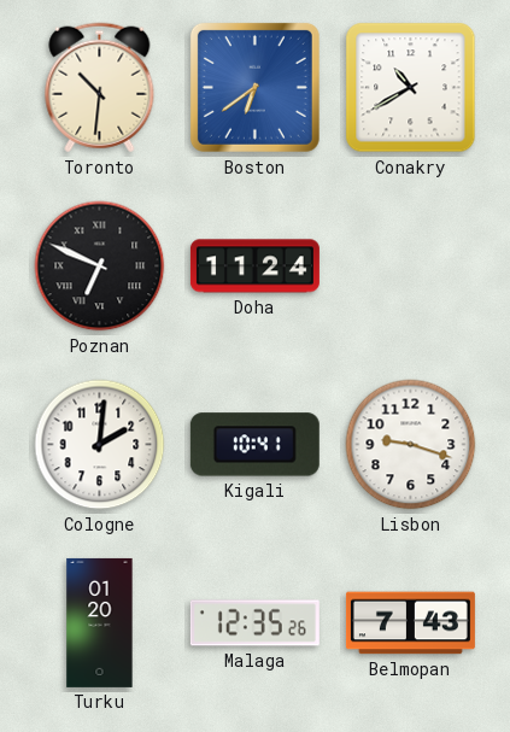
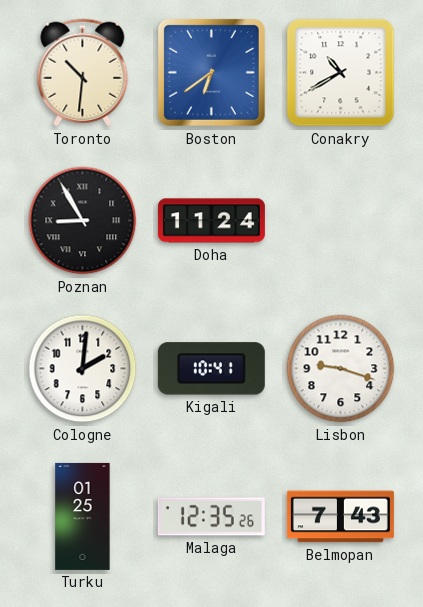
Poznan: 6:49 -> 8:55
Turku: 01:20 -> 01:25
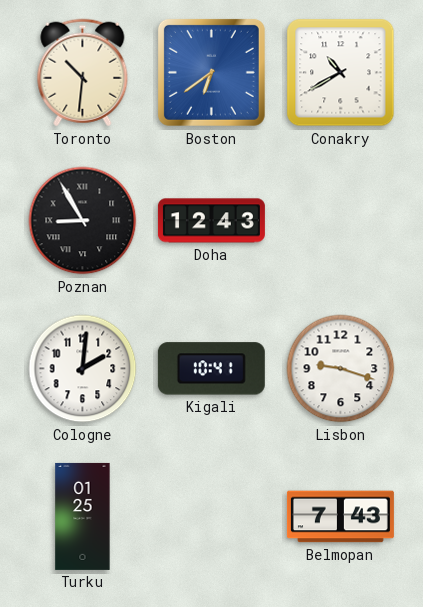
Doha: 11:24 -> 12:43
Malaga: 12:35 -> none
